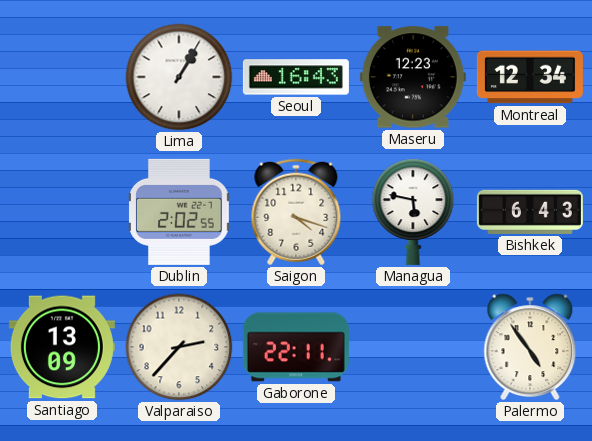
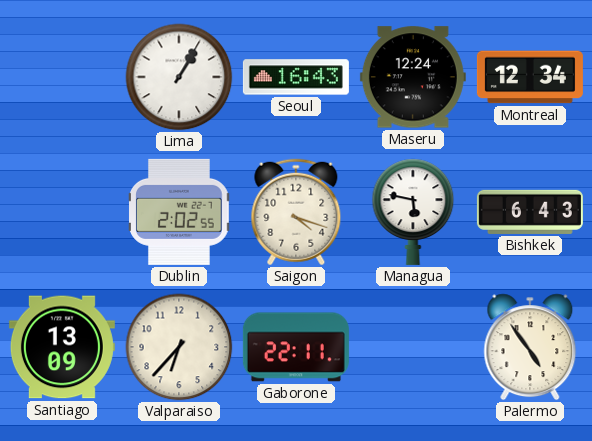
Maseru: 12:23 -> 12:24
Valparaiso: 2:37 -> 6:37
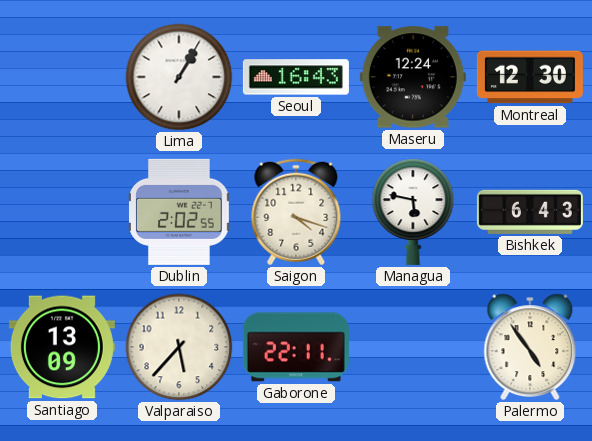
Montreal: 12:34 -> 12:30
Valparaiso: 6:37 -> 5:37
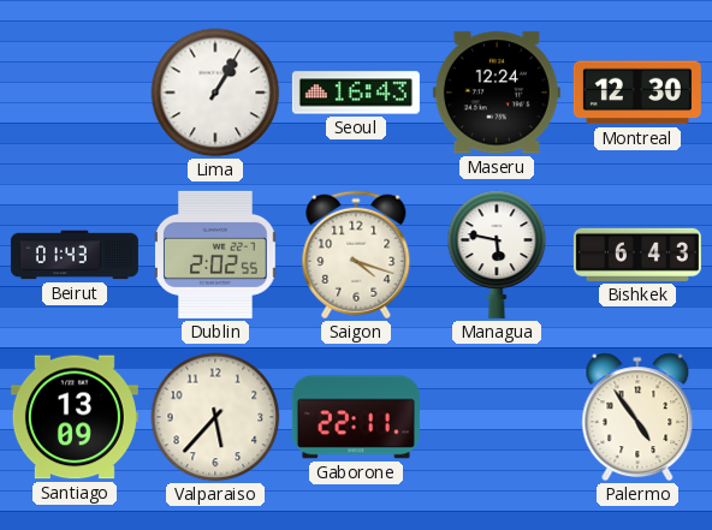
Beirut: none -> 01:43
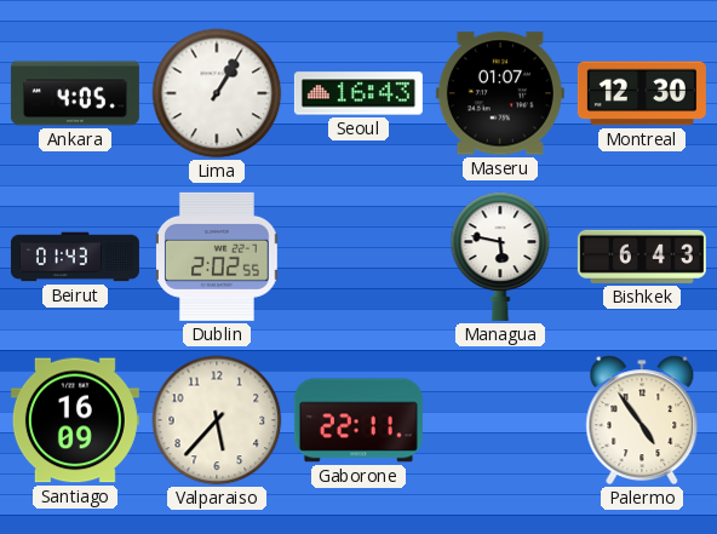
Ankara: none -> 4:05
Maseru: 12:24 -> 01:07
Saigon: 4:18 -> none
Santiago: 13:09 -> 16:09
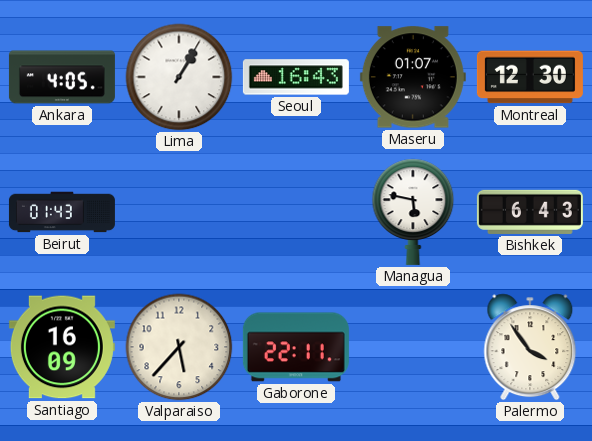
Dublin: 2:02 -> none
Palermo: 4:54 -> 3:54
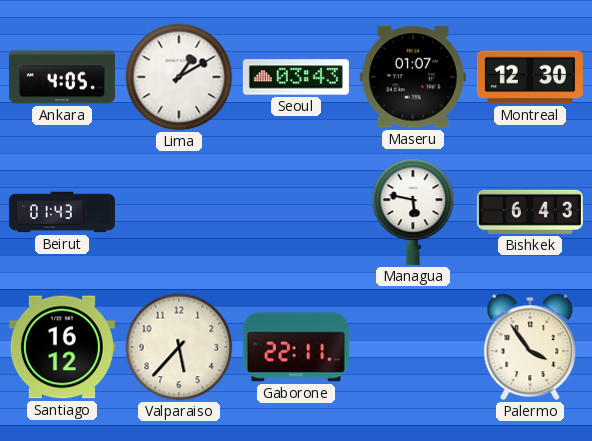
Lima: 1:05 -> 1:10
Seoul: 16:43 -> 03:43
Santiago: 16:09 -> 16:12
